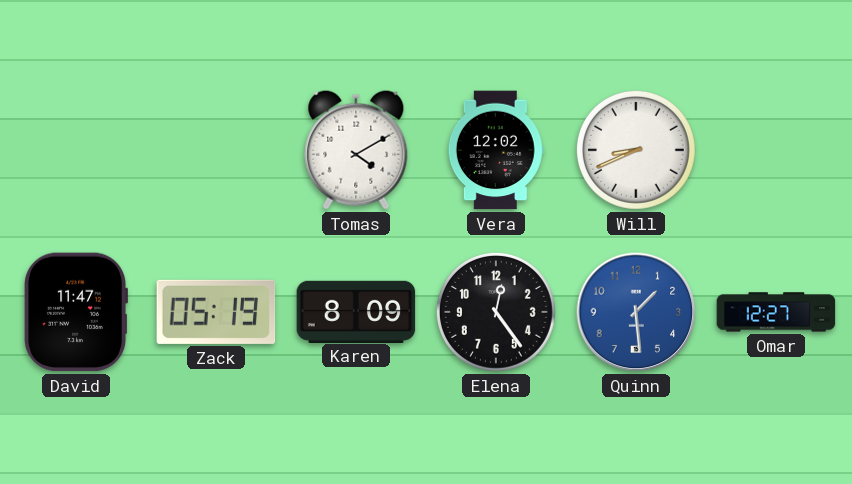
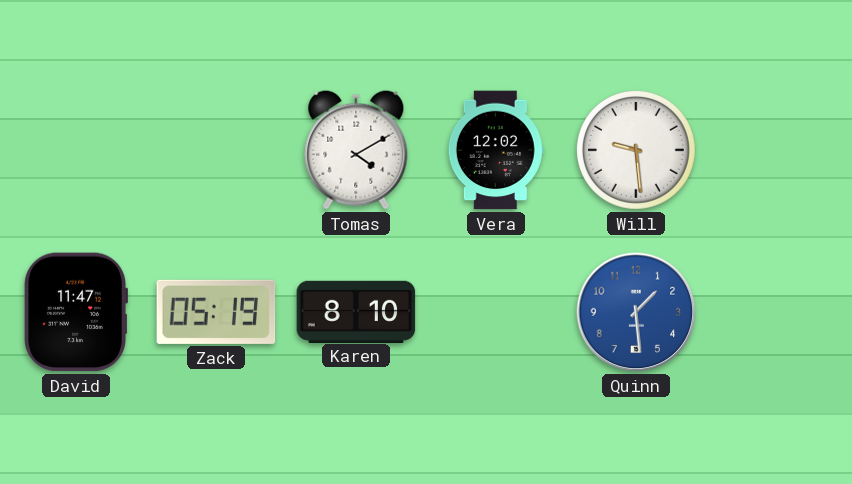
Will: 8:41 -> 9:29
Karen: 8:09 -> 8:10
Elena: 12:24 -> none
Omar: 12:27 -> none
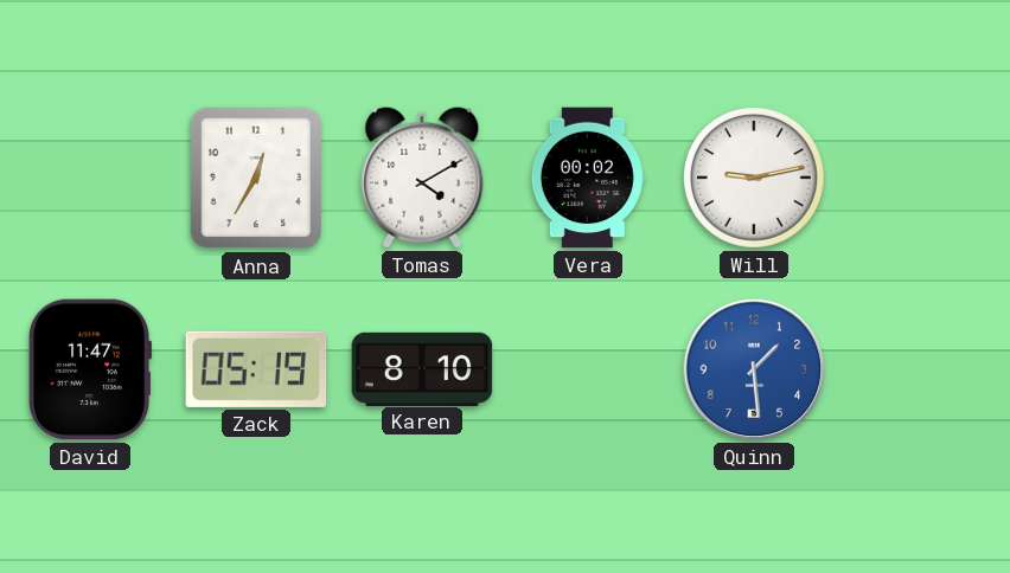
Anna: none -> 12:35
Vera: 12:02 -> 00:02
Will: 9:29 -> 9:13
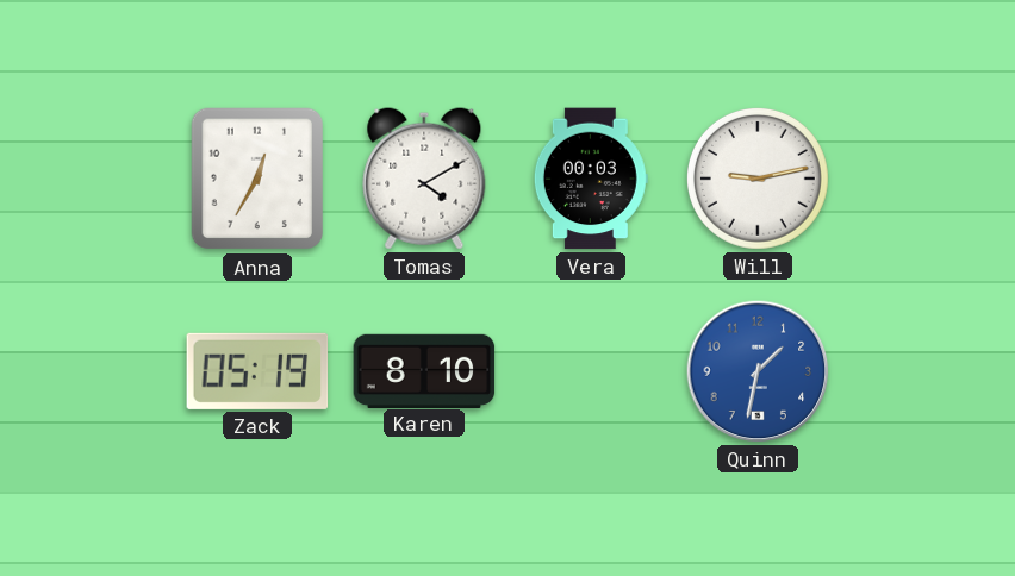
Vera: 00:02 -> 00:03
David: 11:47 -> none
Quinn: 1:29 -> 1:32
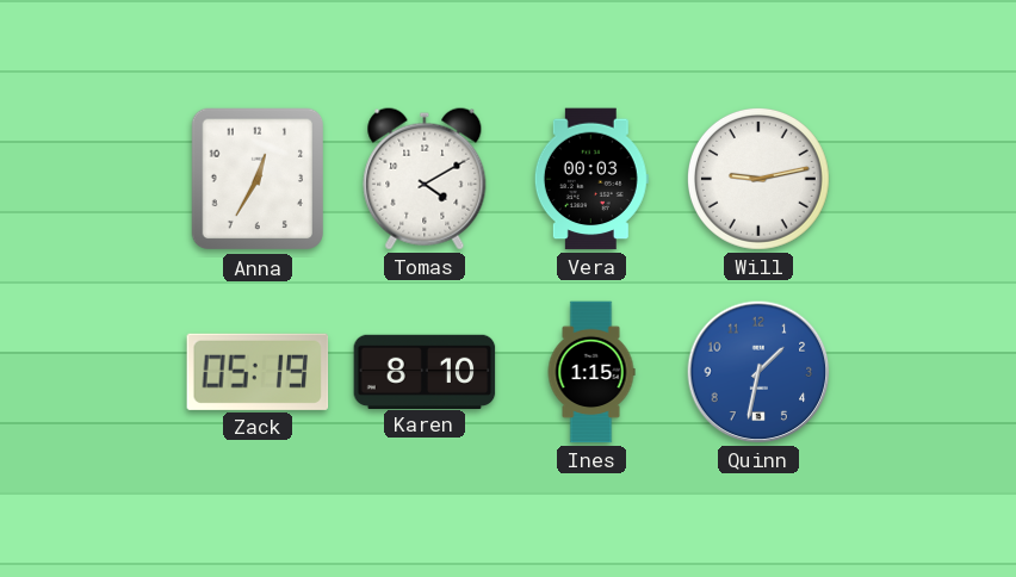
Ines: none -> 1:15
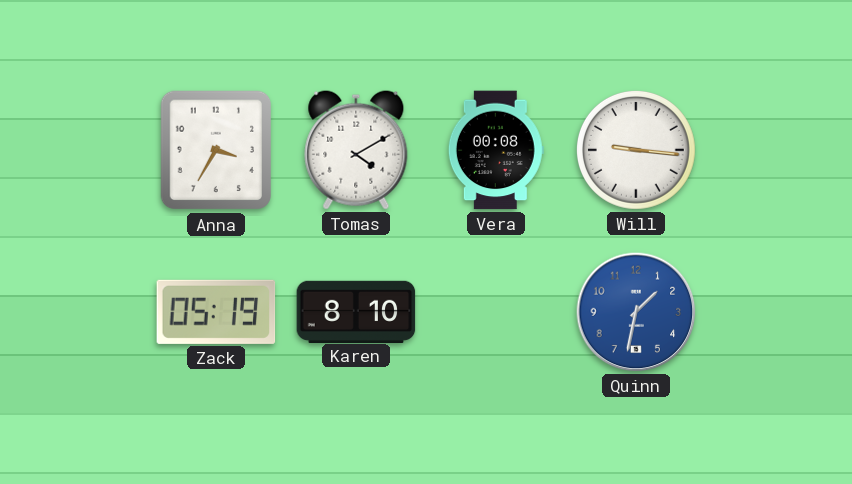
Anna: 12:35 -> 3:35
Vera: 00:03 -> 00:08
Will: 9:13 -> 9:16
Ines: 1:15 -> none
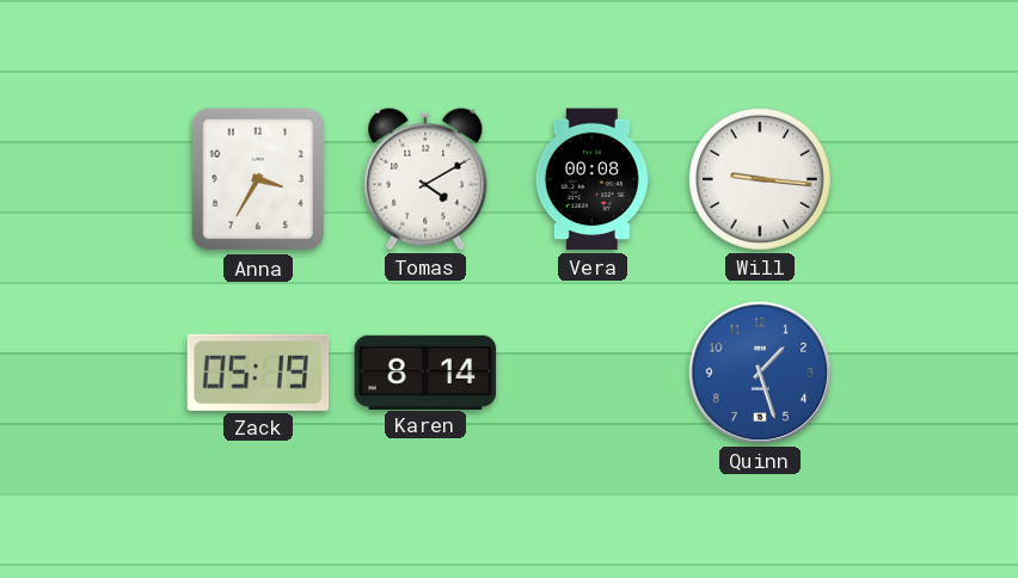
Karen: 8:10 -> 8:14
Quinn: 1:32 -> 1:27
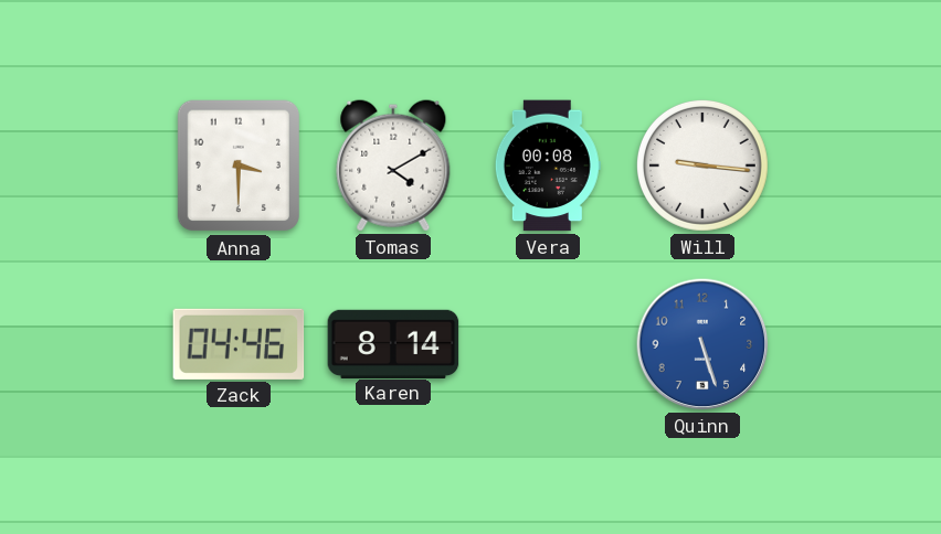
Anna: 3:35 -> 3:30
Zack: 05:19 -> 04:46
Quinn: 1:27 -> 5:27
